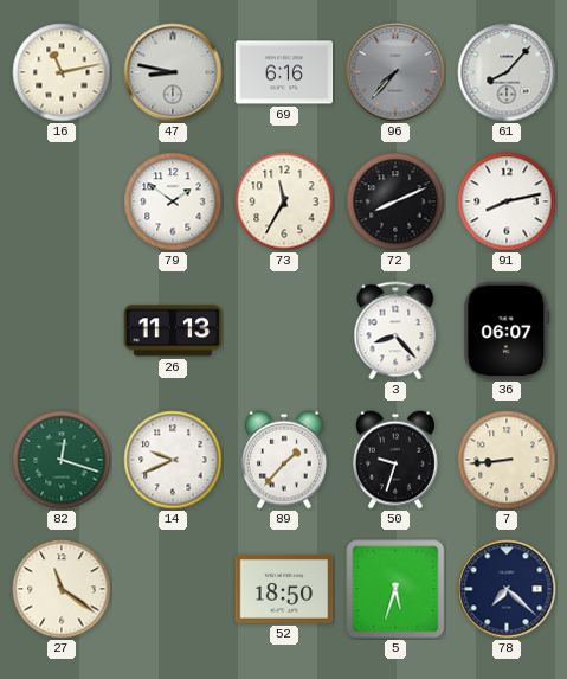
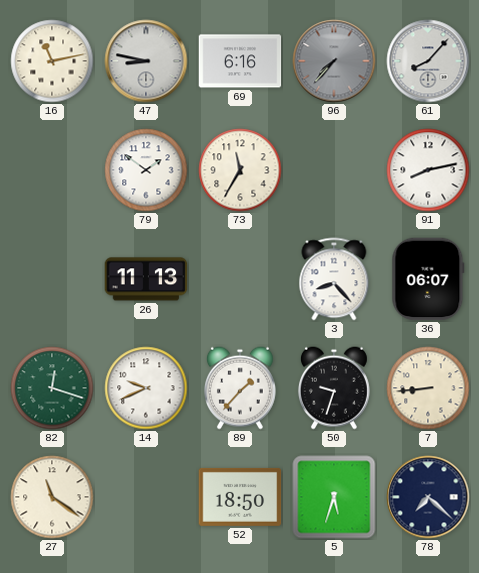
72: 8:11 -> none
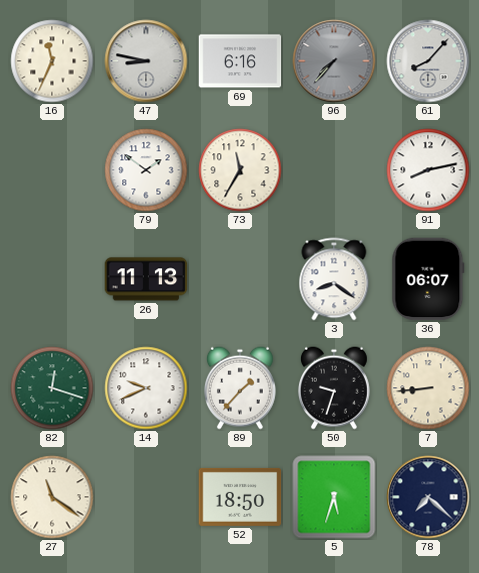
16: 11:13 -> 11:34
3: 8:23 -> 8:21
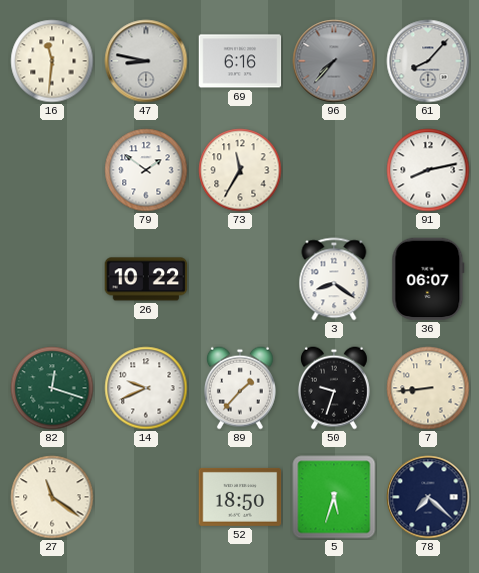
16: 11:34 -> 11:31
26: 11:13 -> 10:22
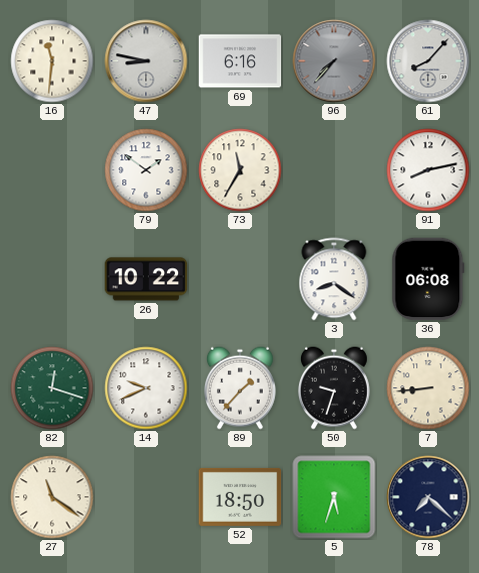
36: 06:07 -> 06:08
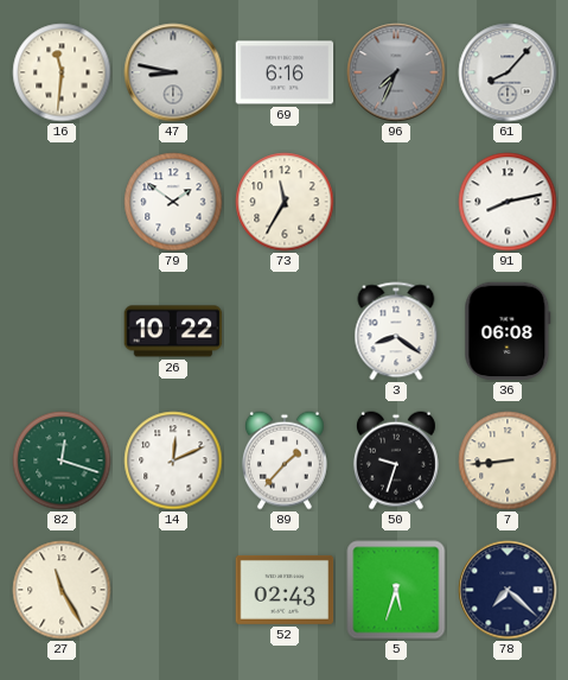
96: 7:37 -> 7:34
14: 9:41 -> 12:11
27: 11:21 -> 11:25
52: 18:50 -> 02:43
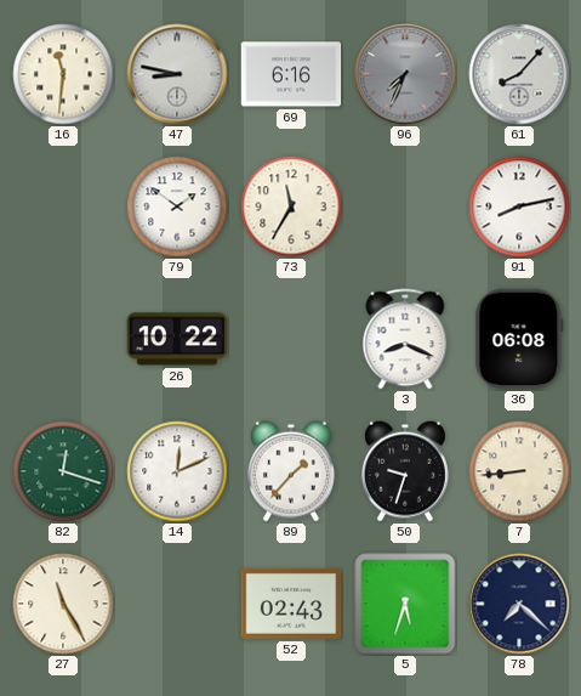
3: 8:21 -> 8:19
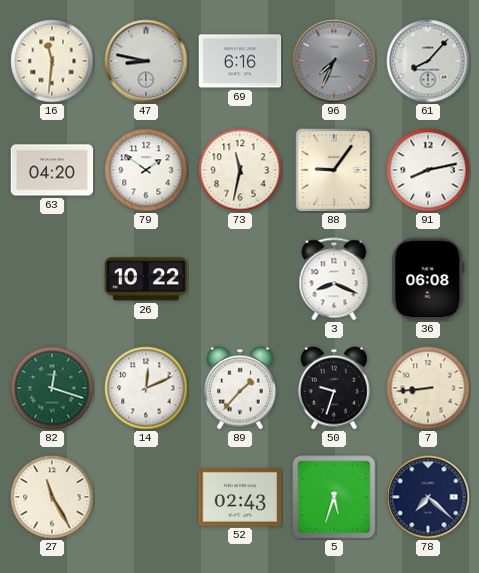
63: none -> 04:20
73: 11:35 -> 11:32
88: none -> 9:06
